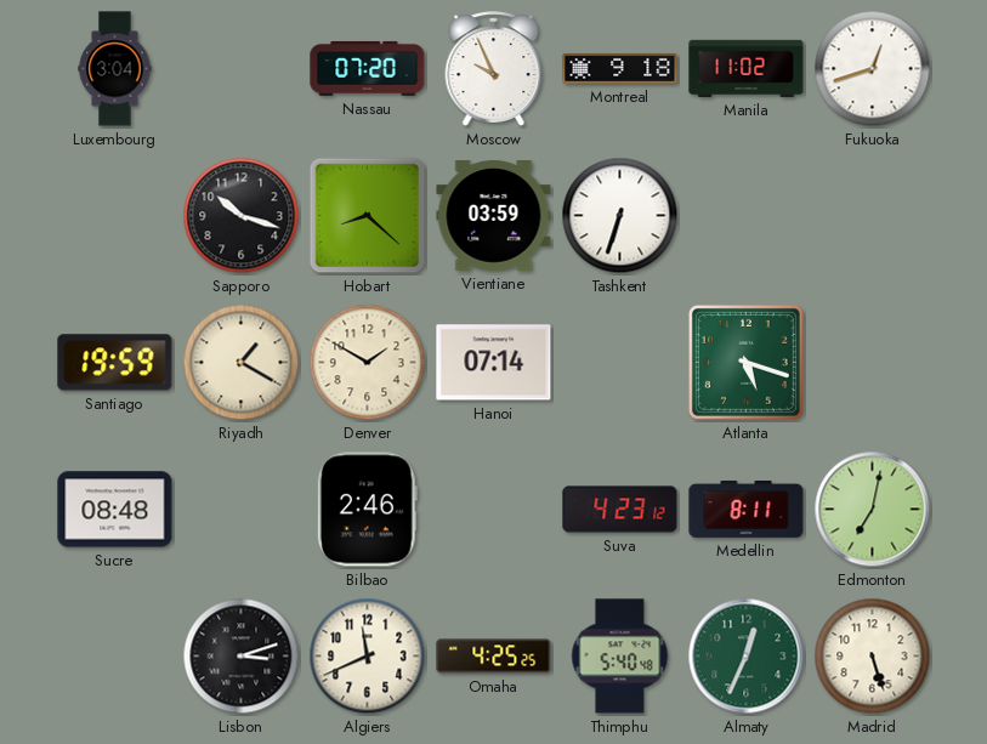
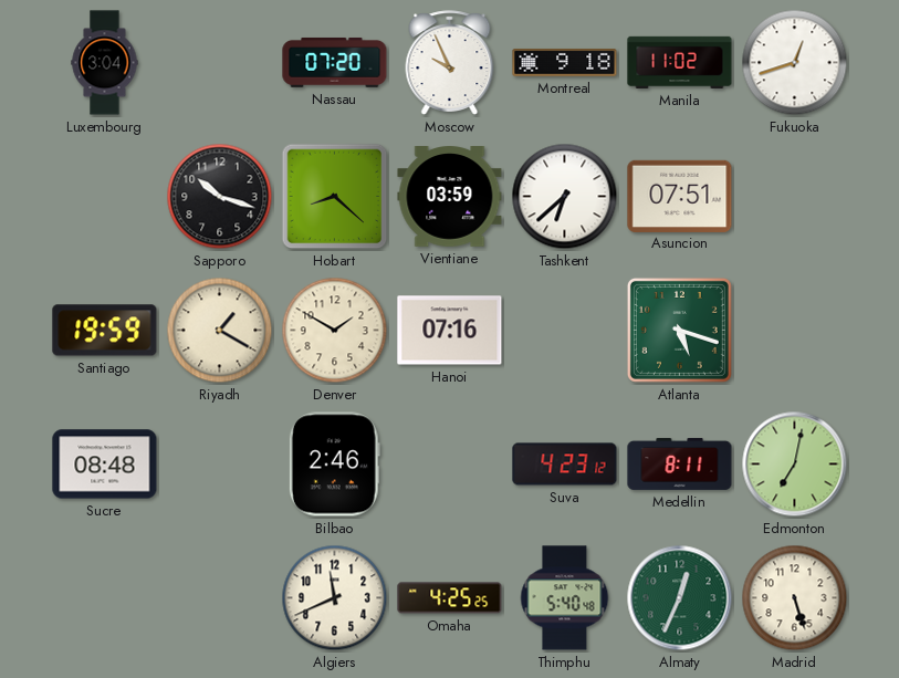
Tashkent: 6:33 -> 6:38
Asuncion: none -> 07:51
Hanoi: 07:14 -> 07:16
Lisbon: 3:12 -> none
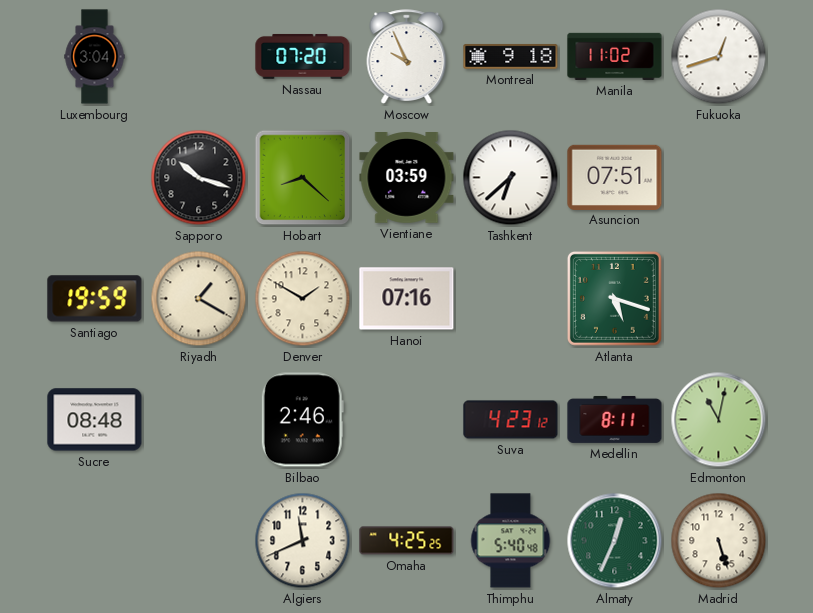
Edmonton: 7:02 -> 11:02
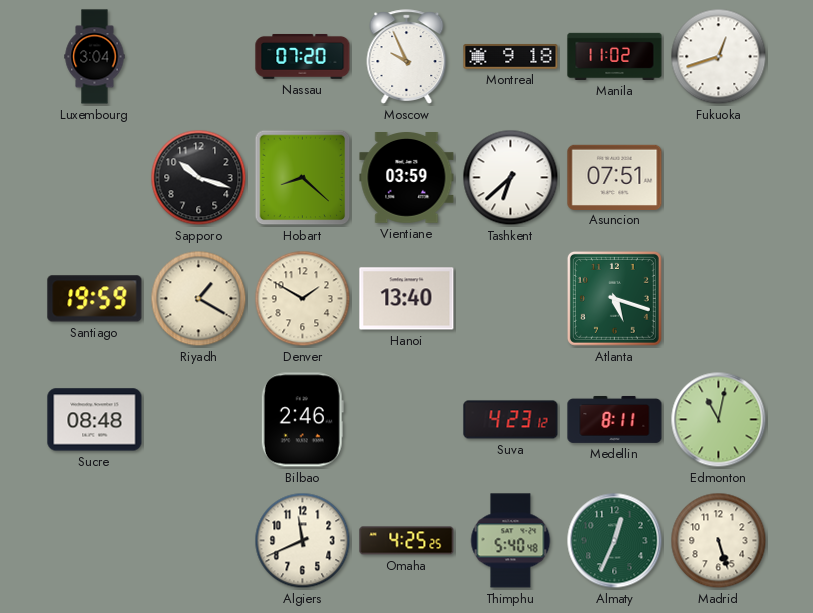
Hanoi: 07:16 -> 13:40
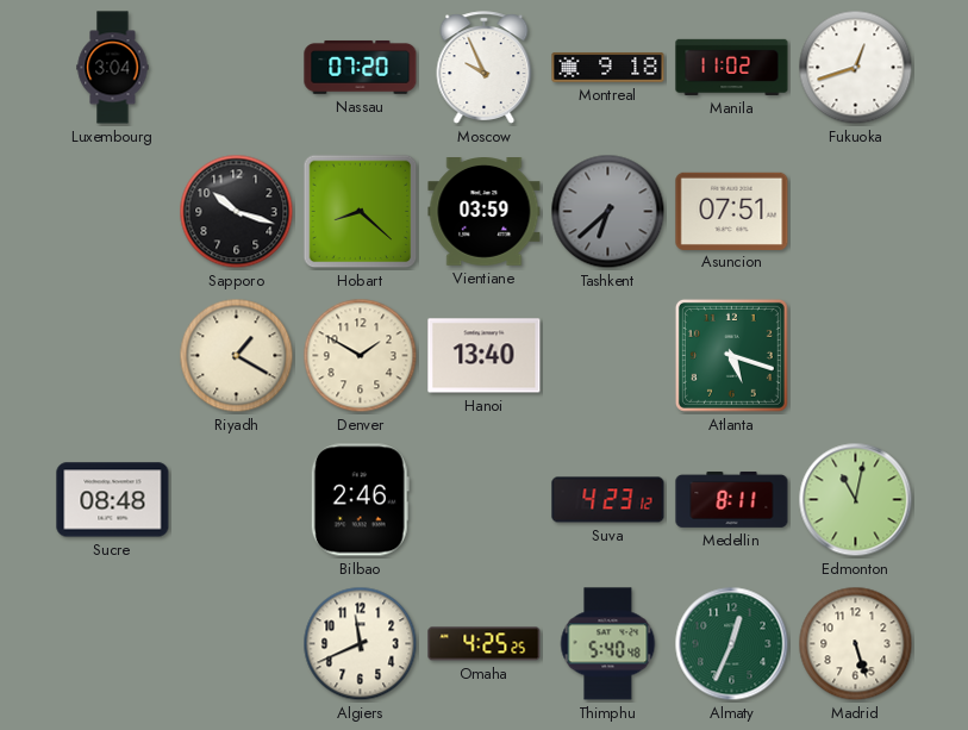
Tashkent dial: white -> grey
Santiago: 19:59 -> none
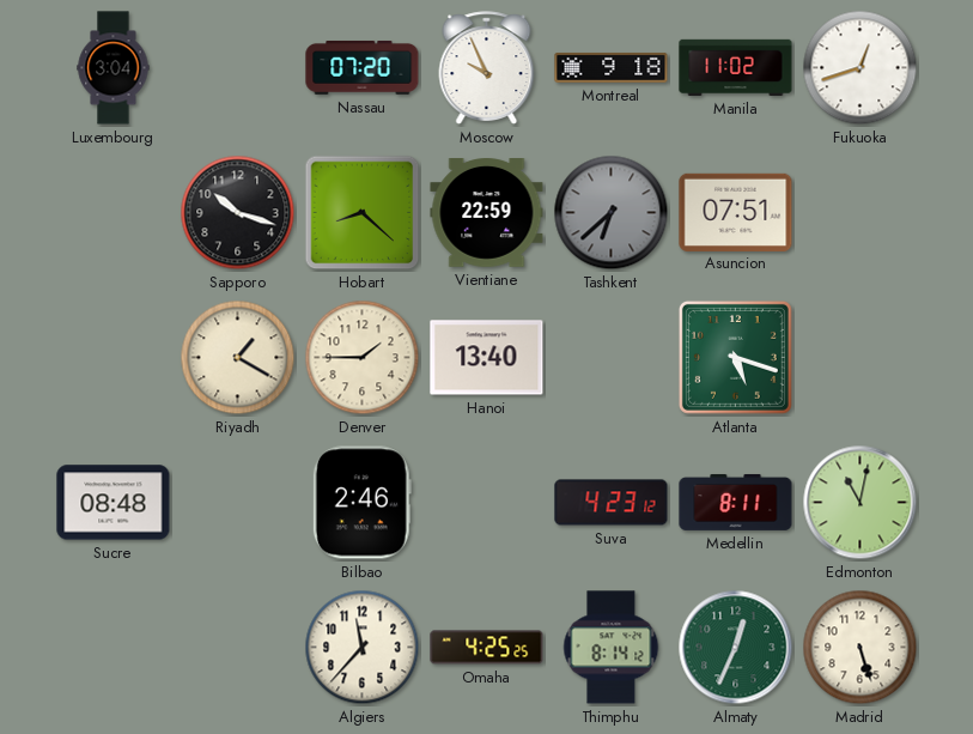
Vientiane: 03:59 -> 22:59
Denver: 1:50 -> 1:45
Algiers: 11:41 -> 11:37
Thimphu: 5:40 -> 8:14
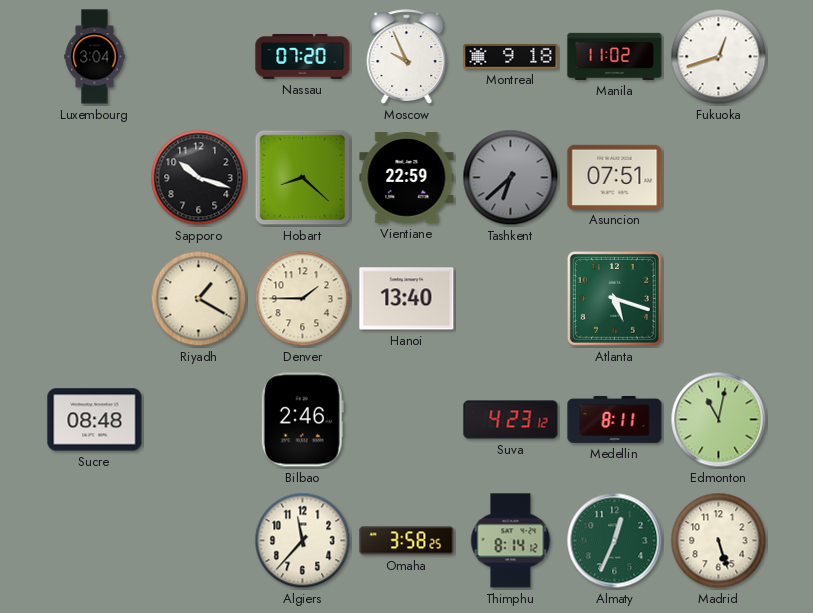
Omaha: 4:25 -> 3:58
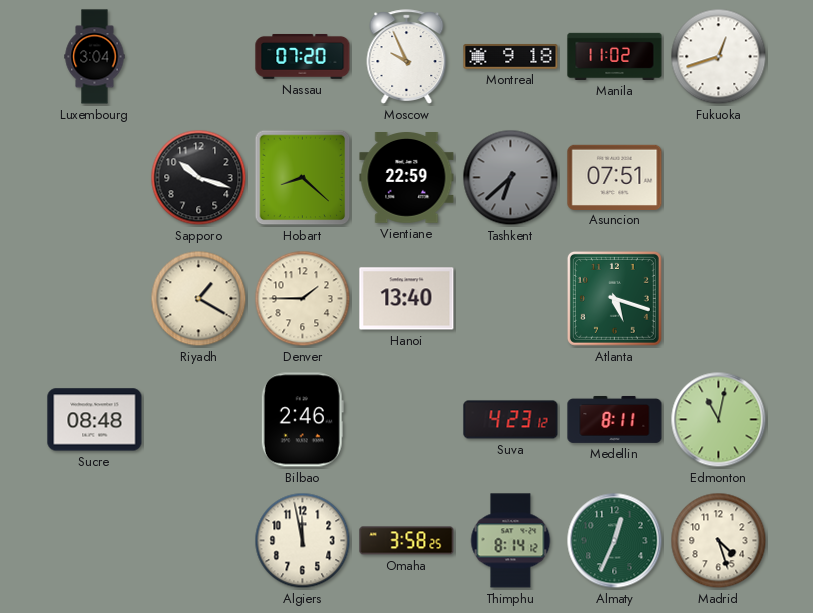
Algiers: 11:37 -> 11:58
Madrid: 5:27 -> 4:27
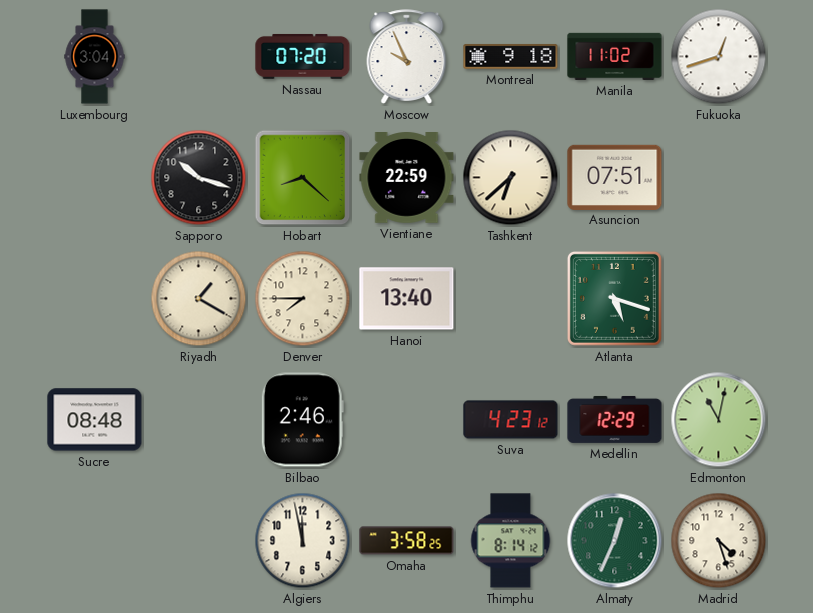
Tashkent dial: grey -> cream
Denver: 1:45 -> 7:45
Medellin: 8:11 -> 12:29
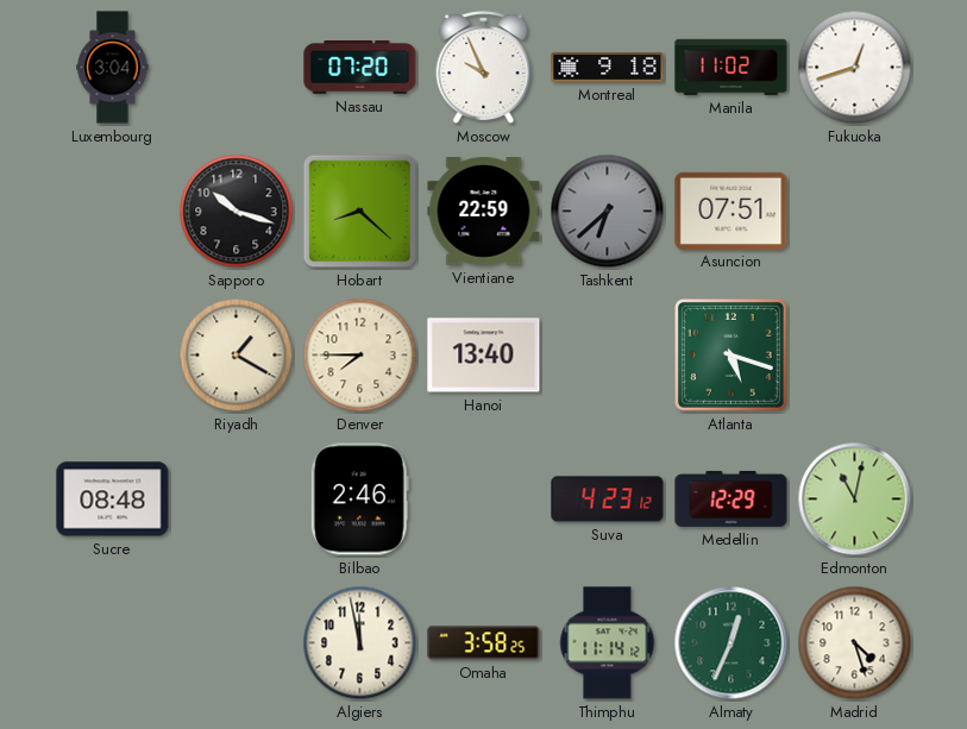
Tashkent dial: cream -> grey
Thimphu: 8:14 -> 11:14
